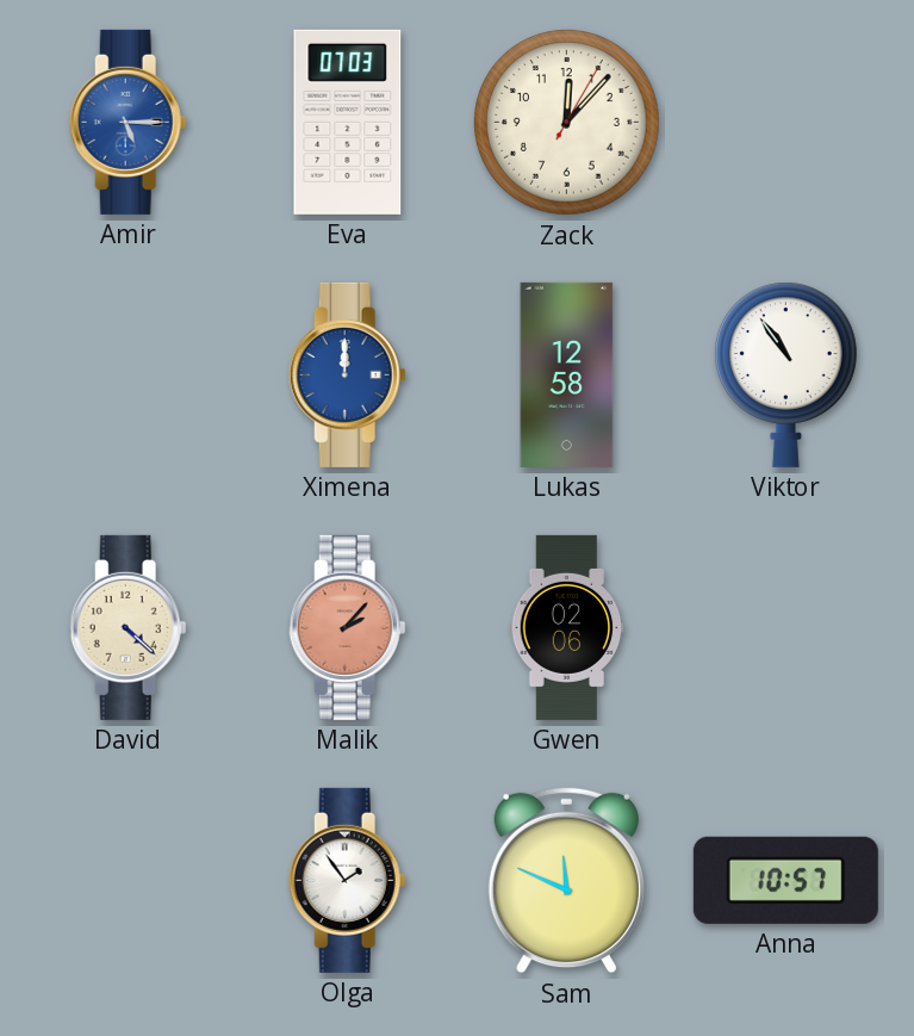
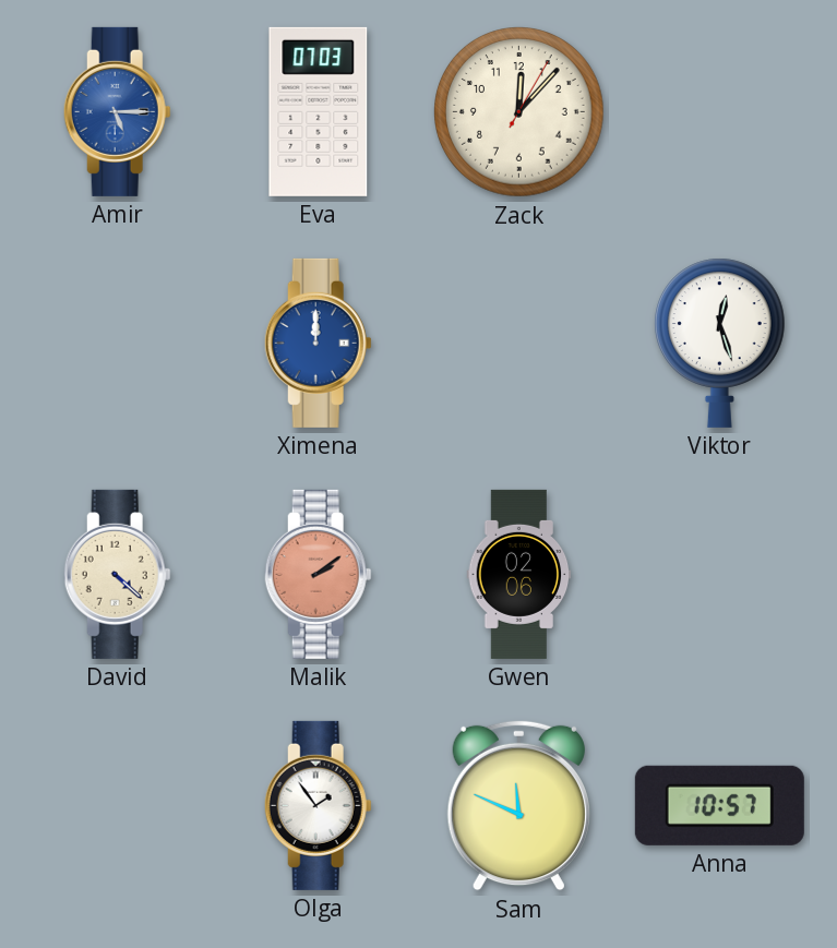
Lukas: 12:58 -> none
Viktor: 10:54 -> 12:27
Malik: 2:07 -> 2:09
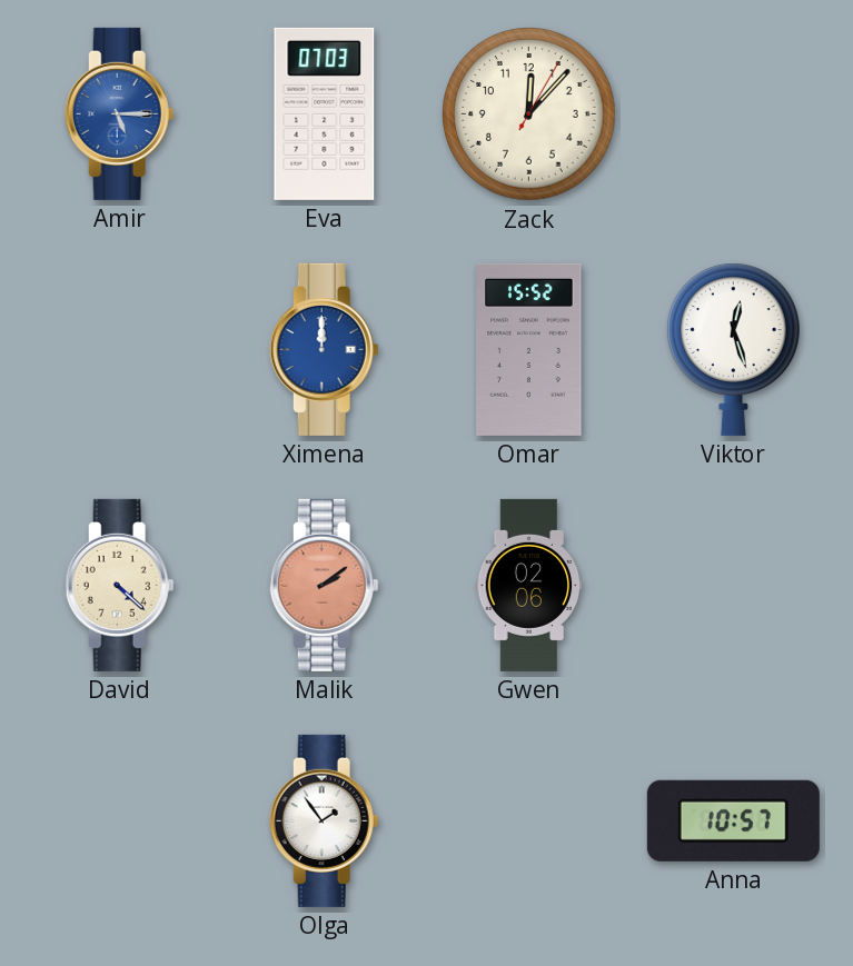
Omar: none -> 15:52
Sam: 11:49 -> none
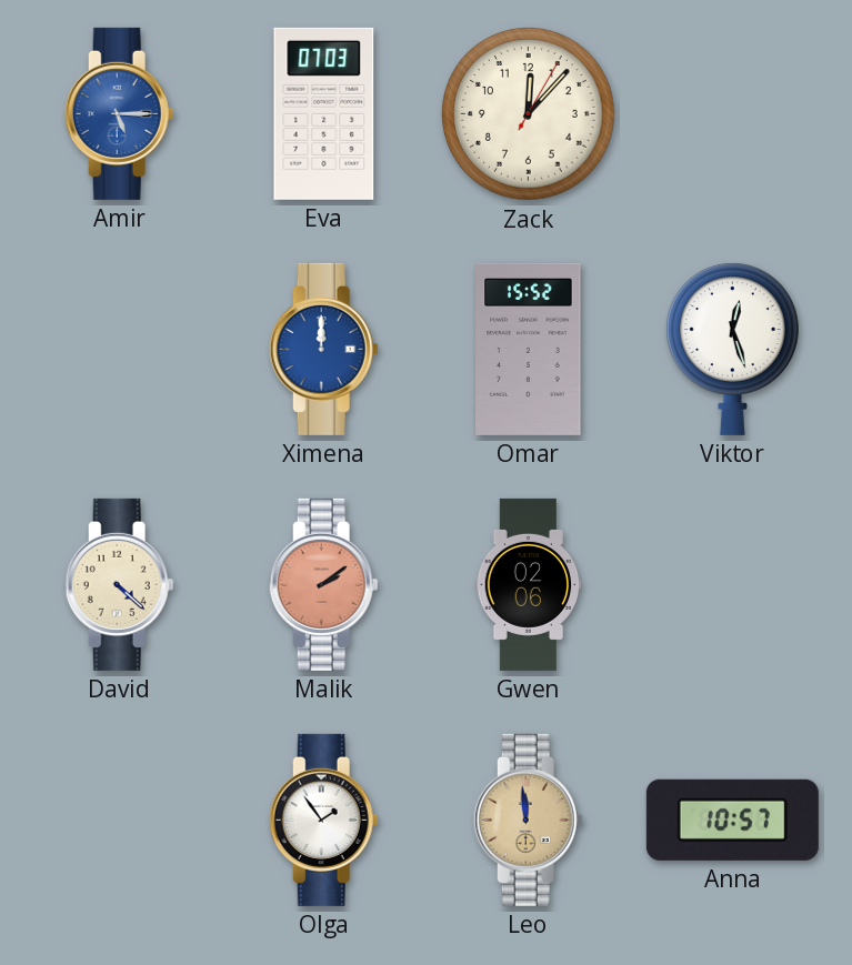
Leo: none -> 11:59
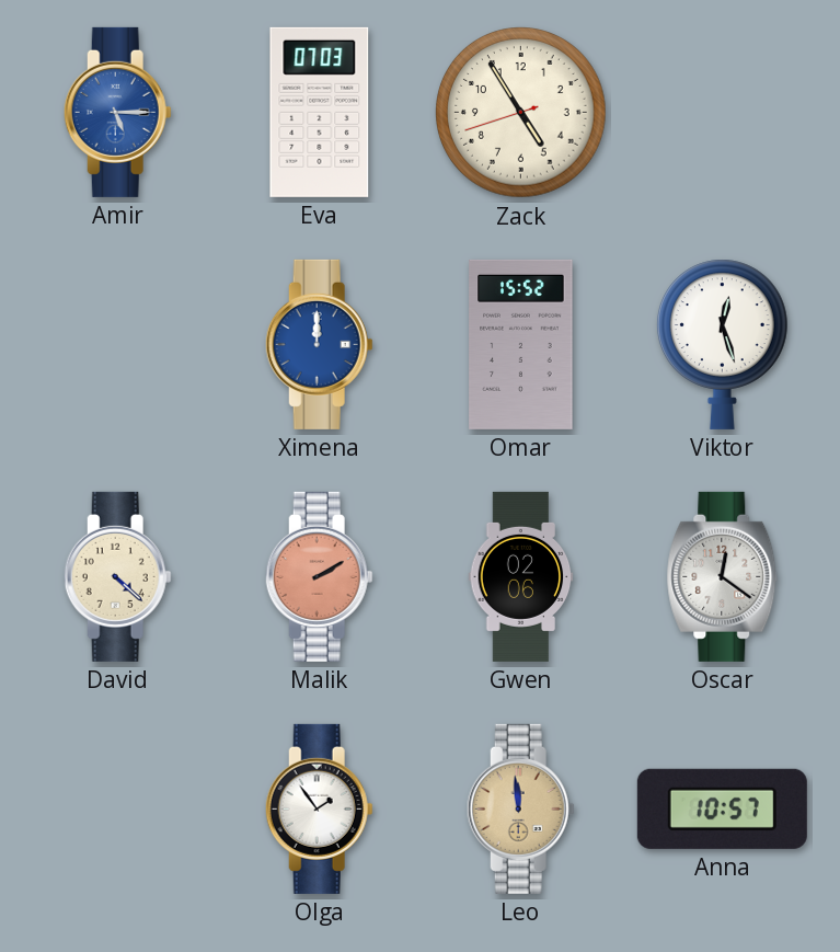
Zack: 12:07 -> 4:54
Malik: 2:09 -> 2:10
Oscar: none -> 12:21
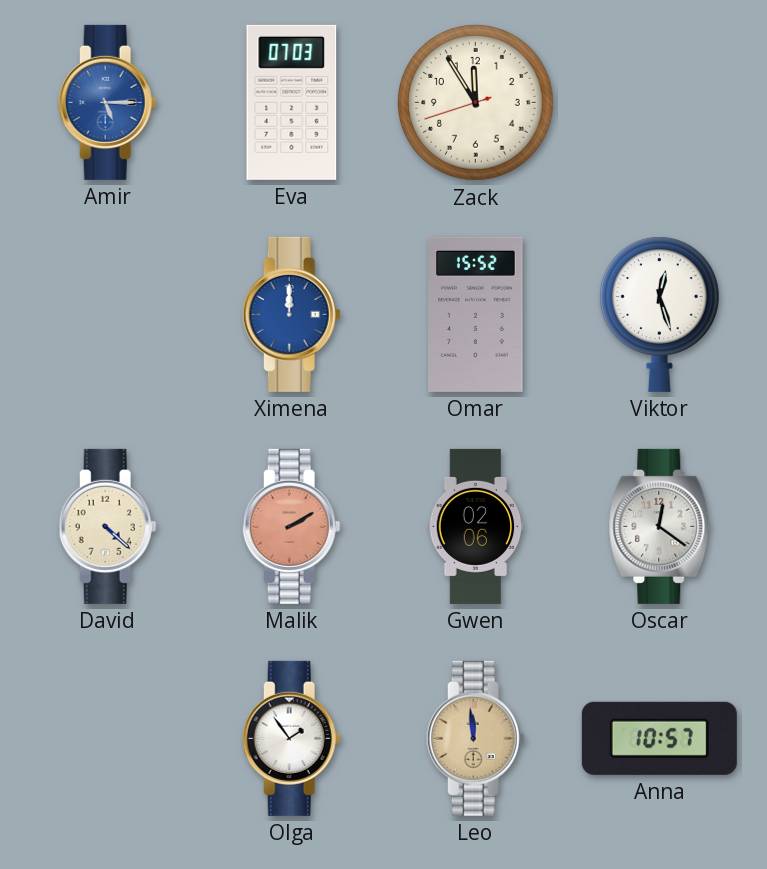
Zack: 4:54 -> 11:54
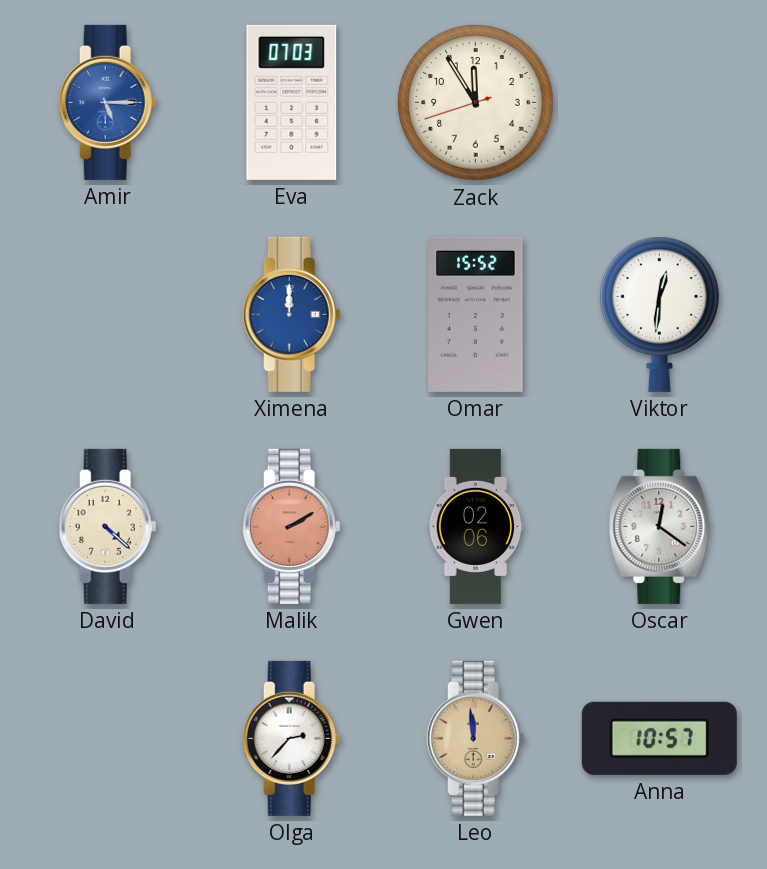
Viktor: 12:27 -> 12:31
Olga: 1:54 -> 2:37
